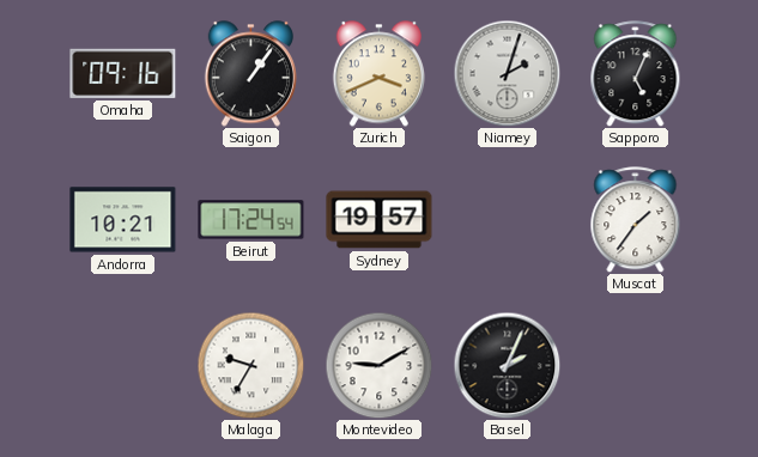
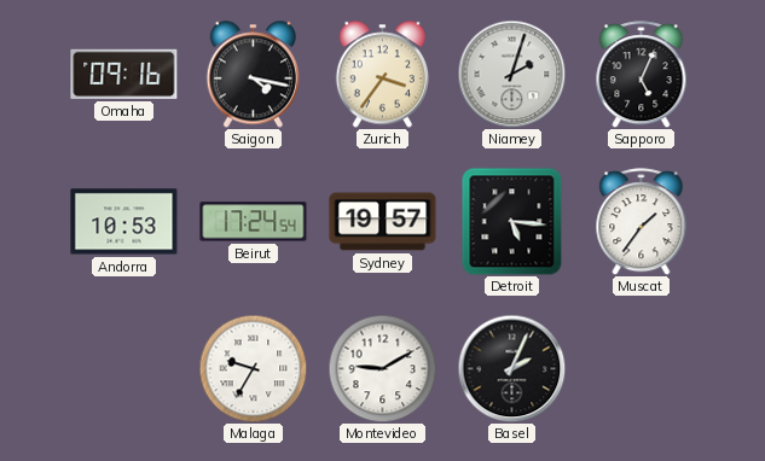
Saigon: 1:06 -> 4:17
Zurich: 3:41 -> 3:36
Andorra: 10:21 -> 10:53
Detroit: none -> 5:16
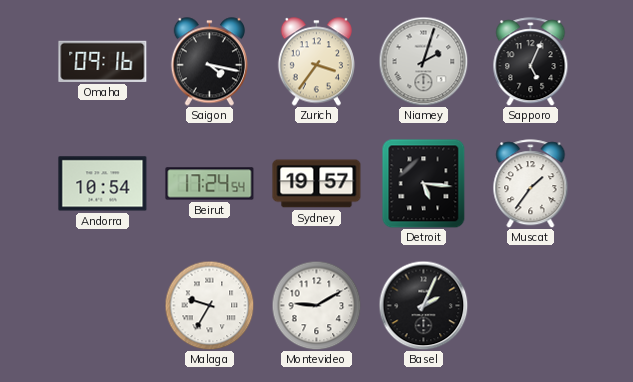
Andorra: 10:53 -> 10:54
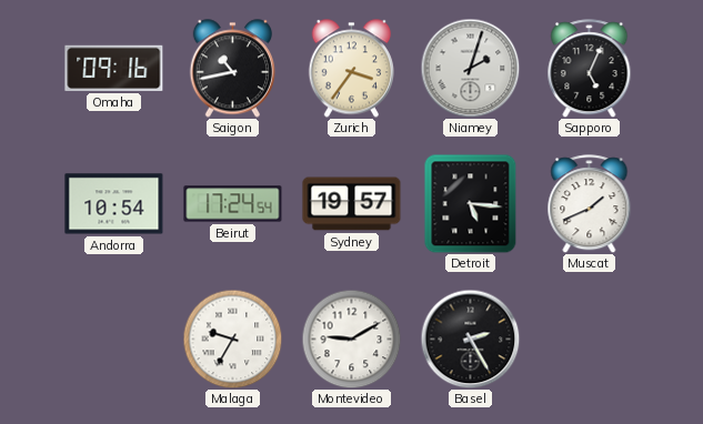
Saigon: 4:17 -> 10:43
Muscat: 1:36 -> 1:41
Basel: 2:04 -> 2:25
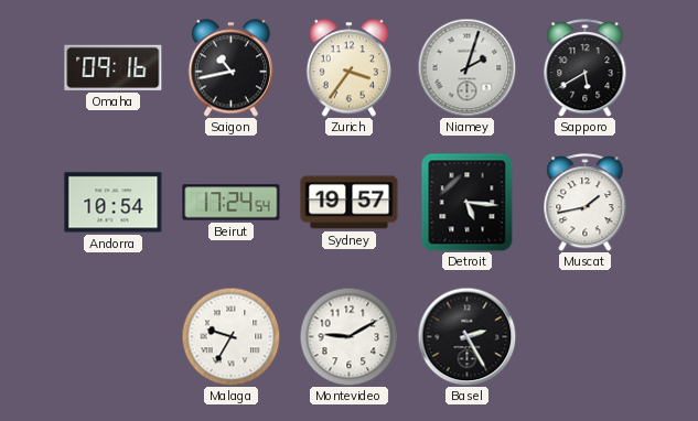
Sapporo: 5:04 -> 5:40
Muscat: 1:41 -> 1:43
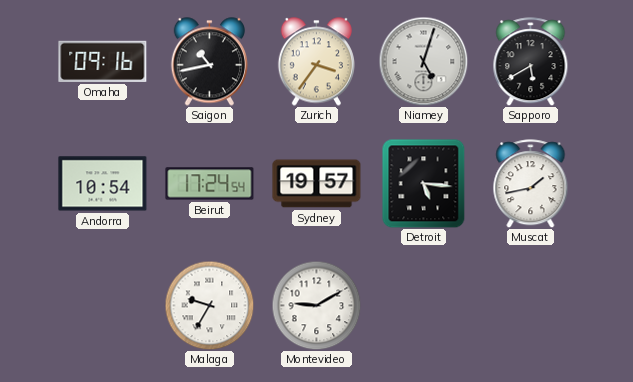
Niamey: 2:03 -> 5:03
Basel: 2:25 -> none
